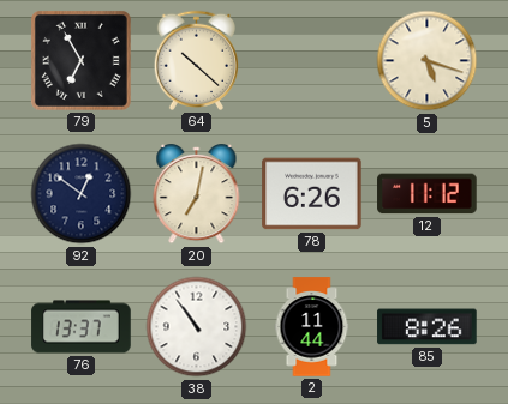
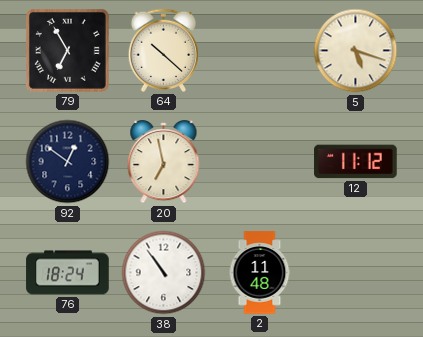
20: 7:02 -> 6:58
78: 6:26 -> none
76: 13:37 -> 18:24
2: 11:44 -> 11:48
85: 8:26 -> none
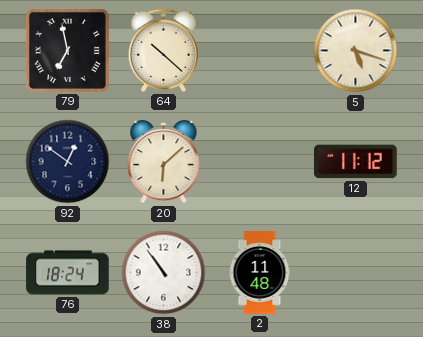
79: 6:55 -> 6:58
20: 6:58 -> 6:08
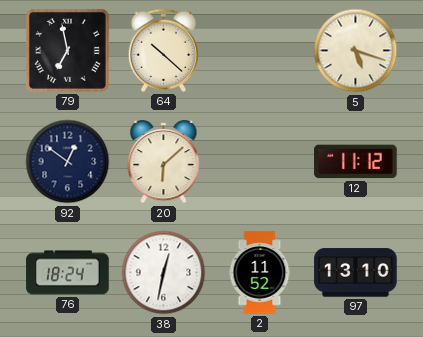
38: 10:54 -> 12:32
2: 11:48 -> 11:52
97: none -> 13:10
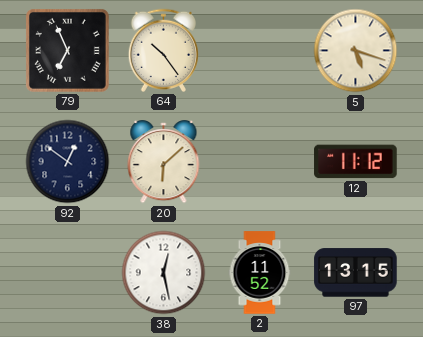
79: 6:58 -> 6:56
64: 10:22 -> 10:24
76: 18:24 -> none
38: 12:32 -> 12:28
97: 13:10 -> 13:15
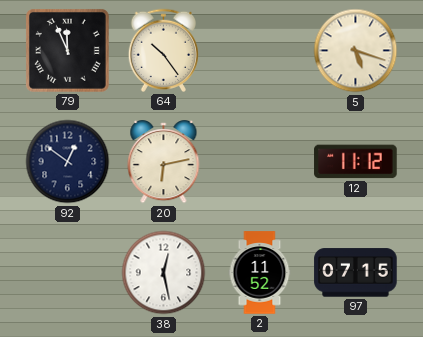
79: 6:56 -> 11:56
20: 6:08 -> 6:13
97: 13:15 -> 07:15
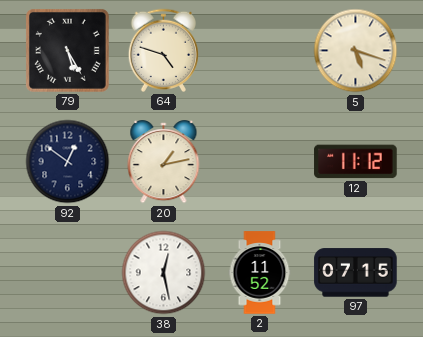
79: 11:56 -> 5:25
64: 10:24 -> 4:48
20: 6:13 -> 1:13
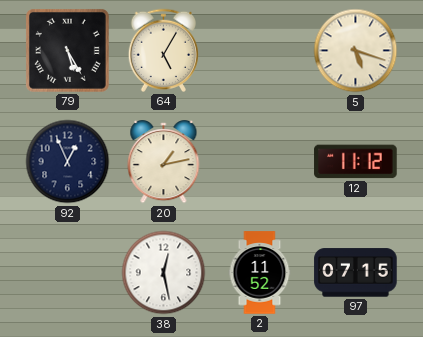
64: 4:48 -> 5:05
92: 12:51 -> 12:56
